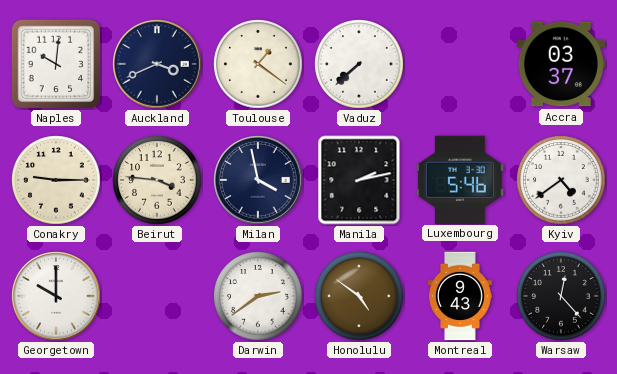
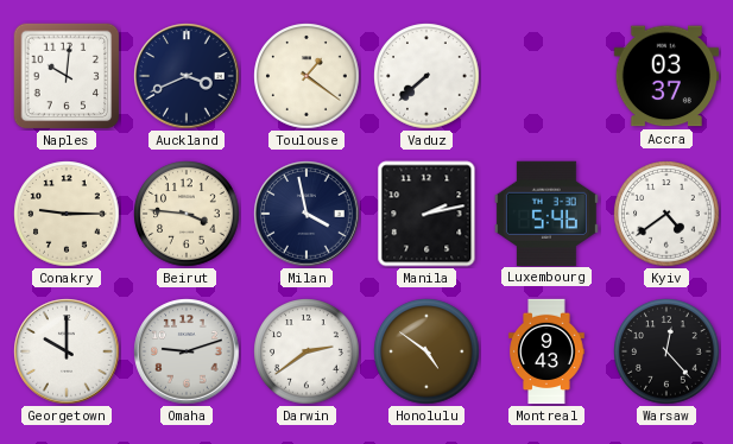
Omaha: none -> 9:12
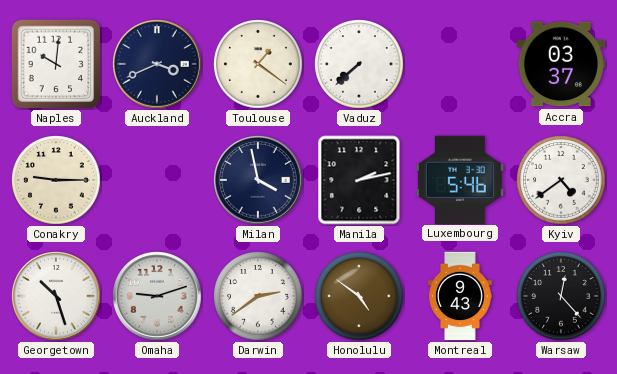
Beirut: 3:46 -> none
Georgetown: 10:00 -> 10:27
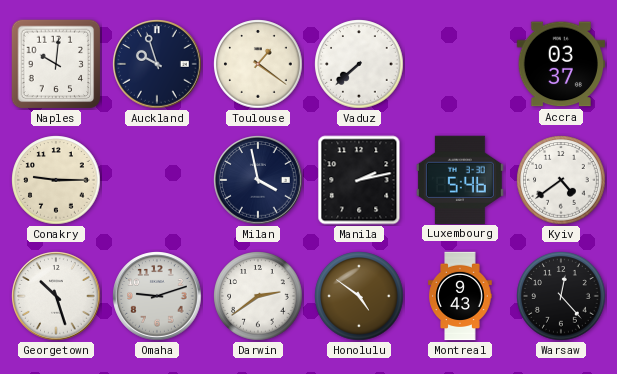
Auckland: 3:41 -> 9:57
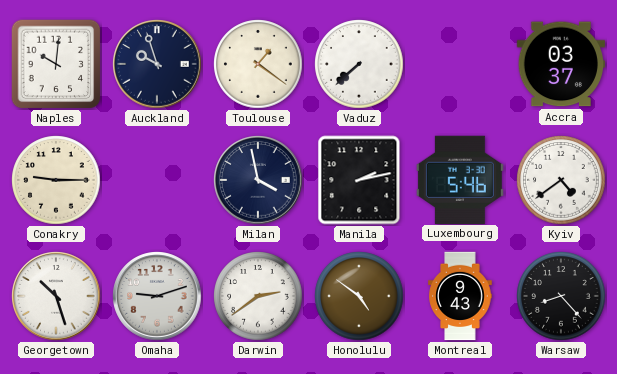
Warsaw: 12:23 -> 8:23
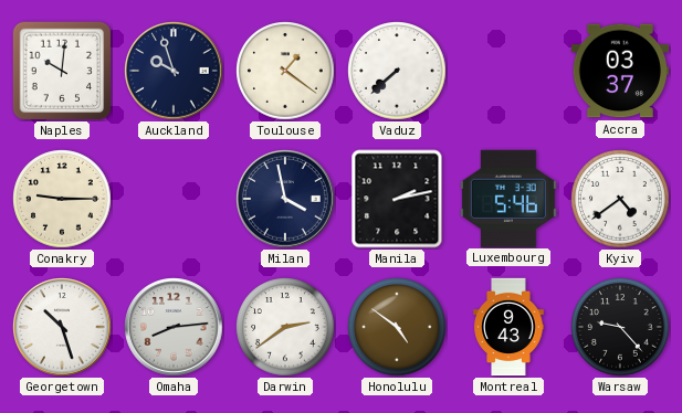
Omaha: 9:12 -> 8:14
Warsaw: 8:23 -> 9:23
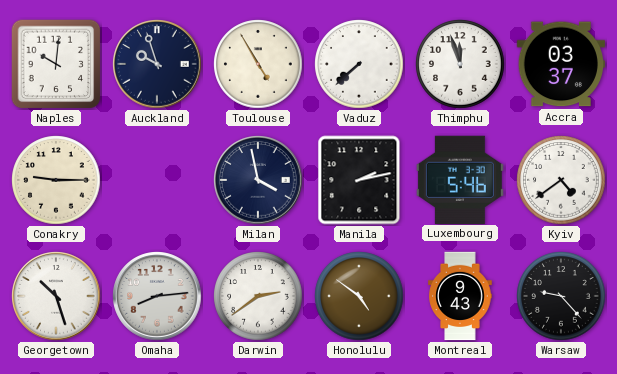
Toulouse: 1:21 -> 4:55
Thimphu: none -> 11:57
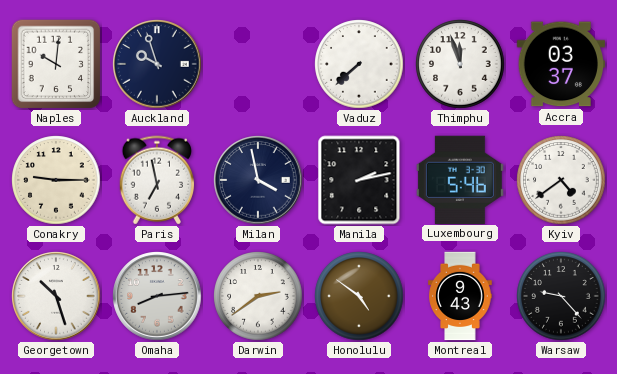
Toulouse: 4:55 -> none
Paris: none -> 6:58
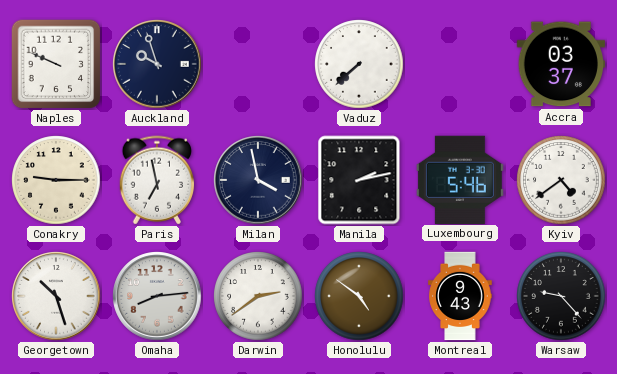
Naples: 10:01 -> 9:49
Thimphu: 11:57 -> none
